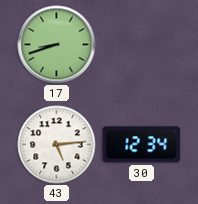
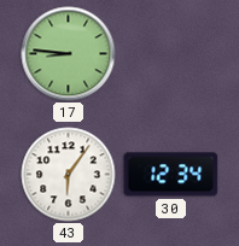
17: 8:42 -> 8:46
43: 5:14 -> 6:06
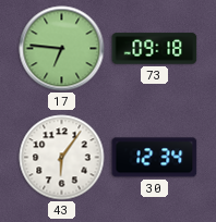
17: 8:46 -> 6:46
73: none -> 09:18
